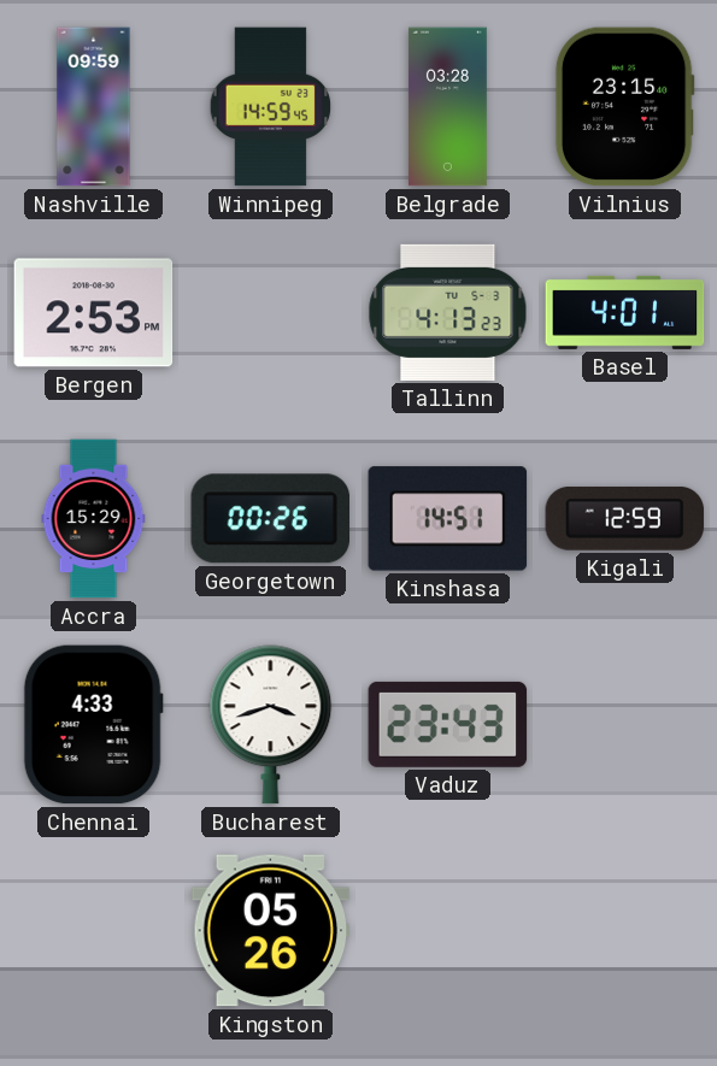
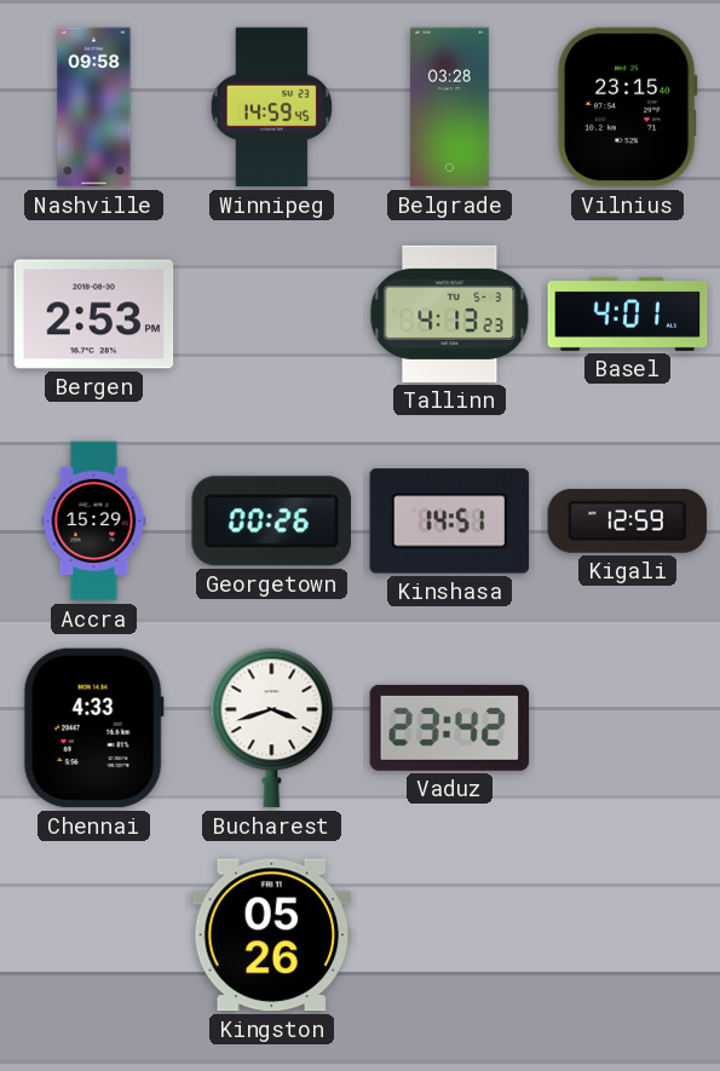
Nashville: 09:59 -> 09:58
Vaduz: 23:43 -> 23:42
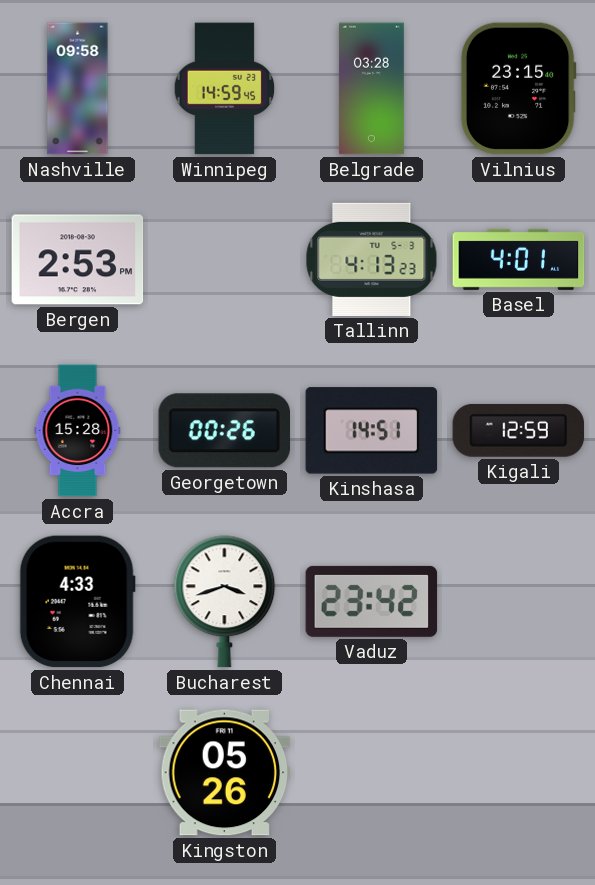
Accra: 15:29 -> 15:28
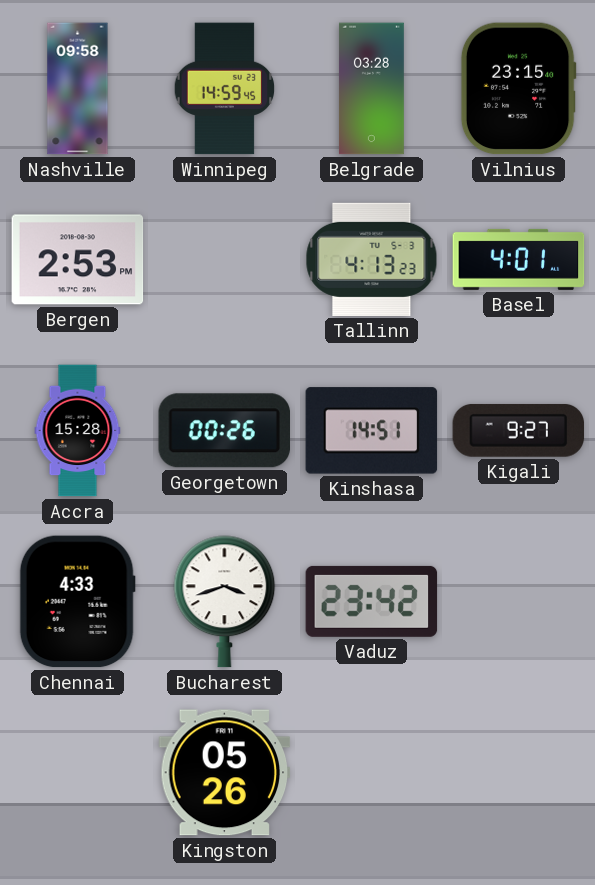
Kigali: 12:59 -> 9:27
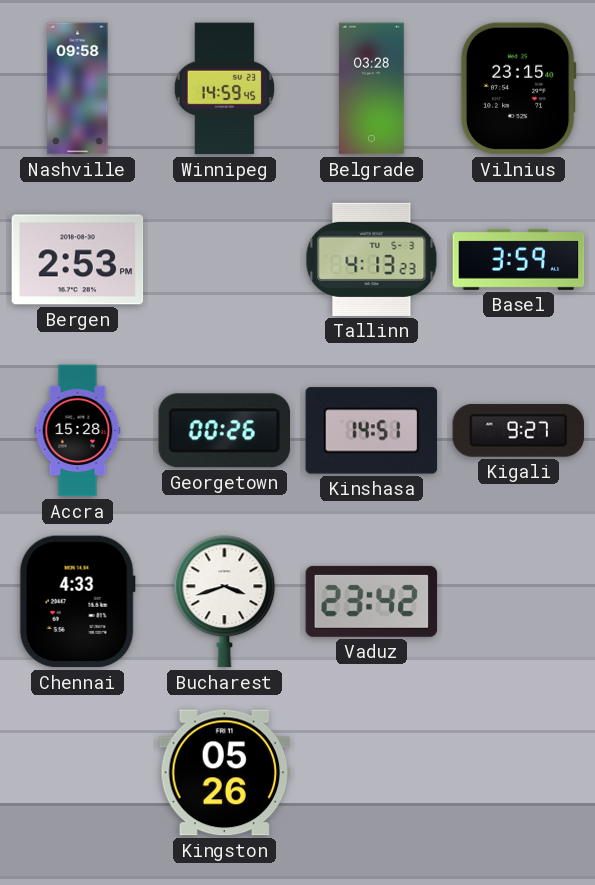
Basel: 4:01 -> 3:59
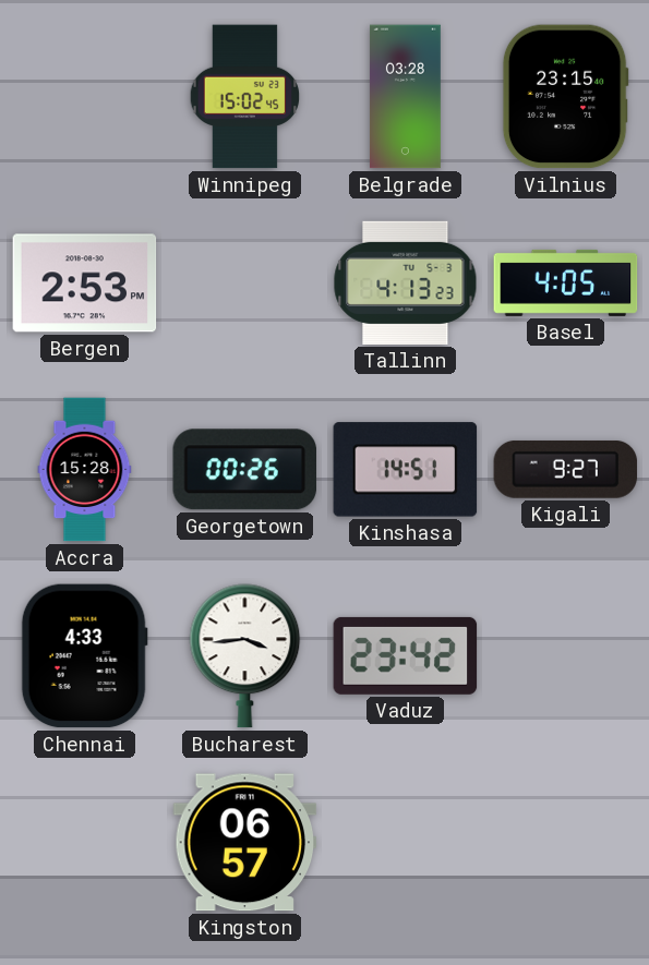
Nashville: 09:58 -> none
Winnipeg: 14:59 -> 15:02
Basel: 3:59 -> 4:05
Bucharest: 3:42 -> 3:44
Kingston: 05:26 -> 06:57
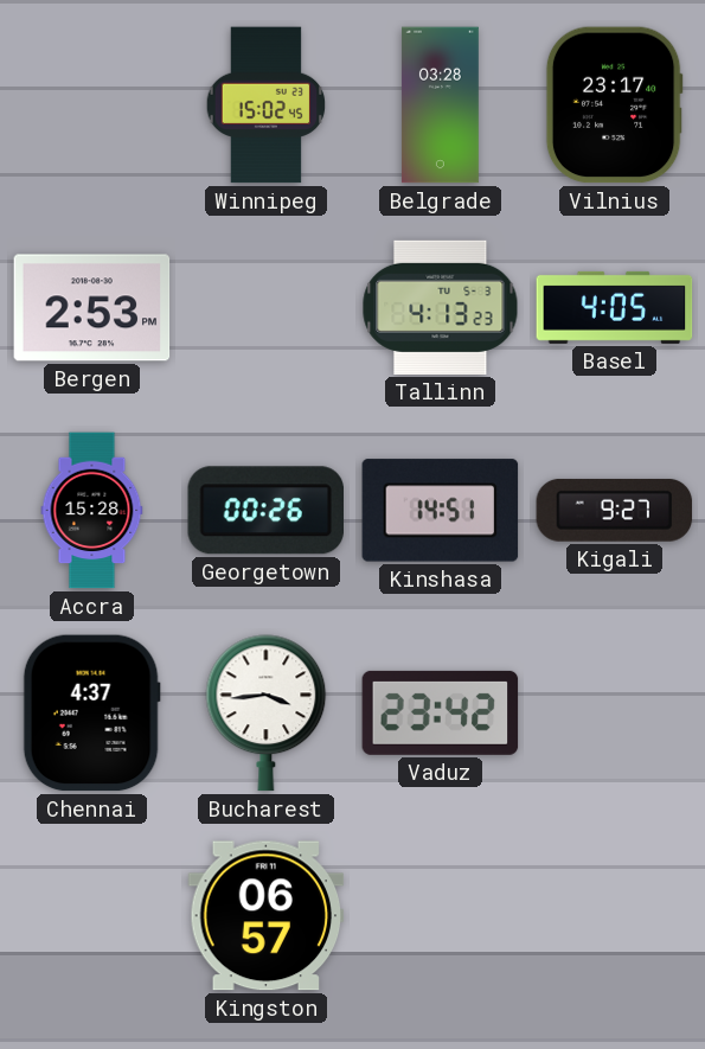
Vilnius: 23:15 -> 23:17
Chennai: 4:33 -> 4:37
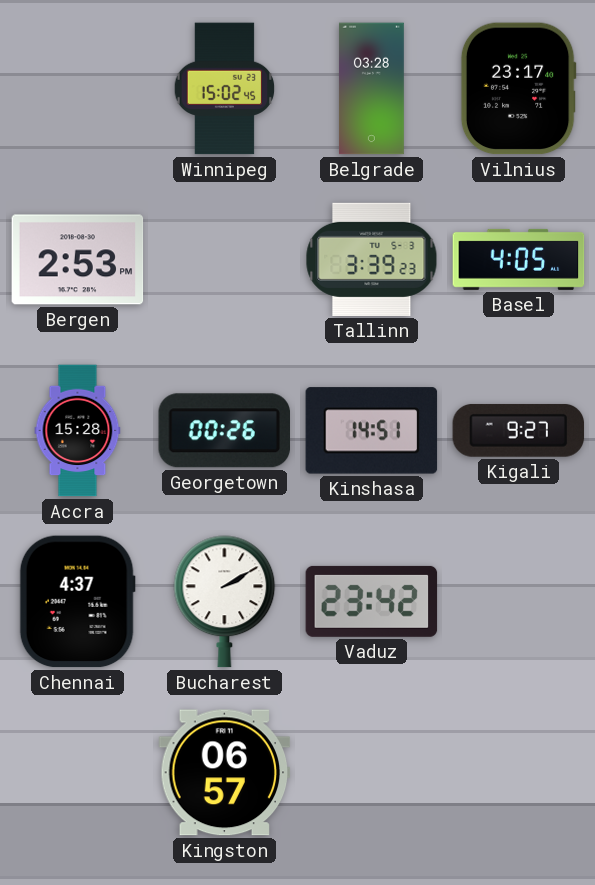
Tallinn: 4:13 -> 3:39
Bucharest: 3:44 -> 2:10
